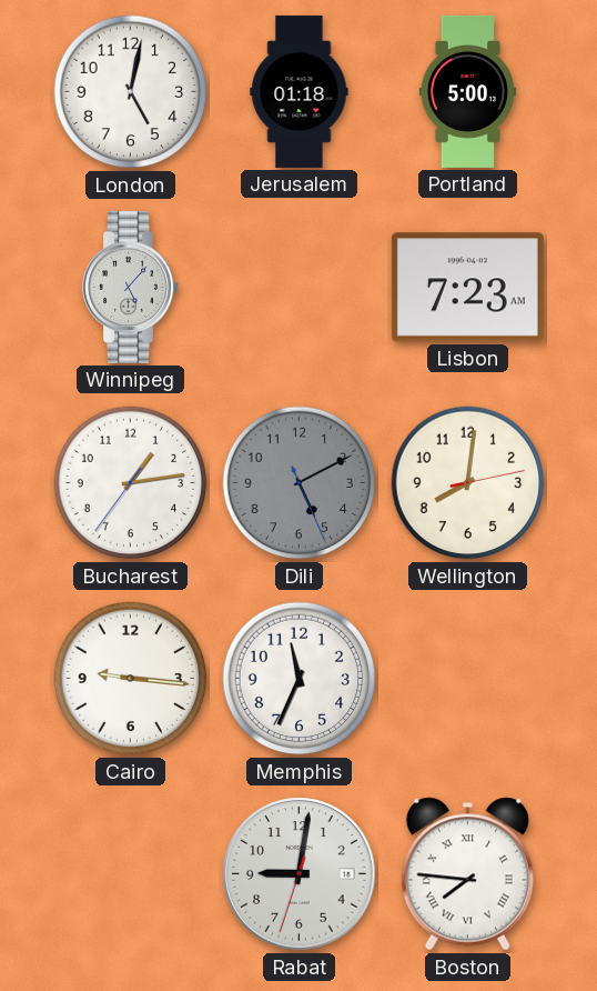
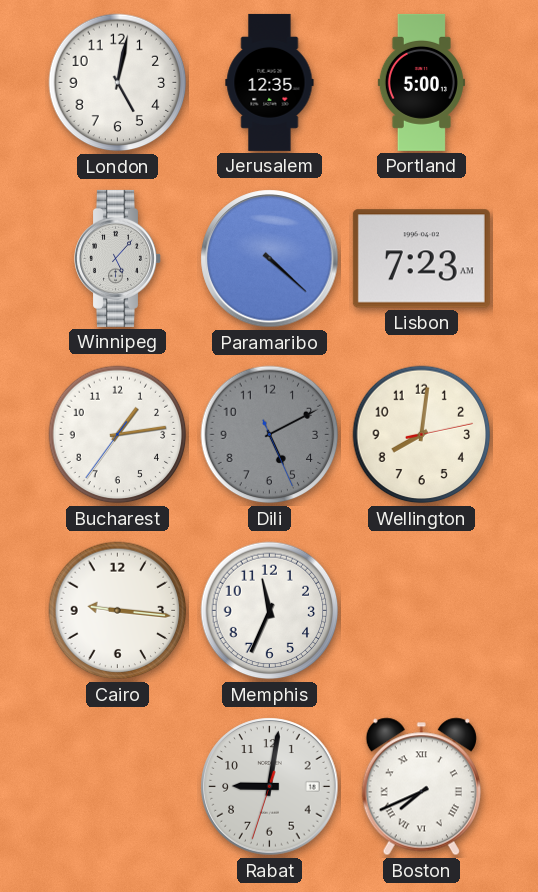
Jerusalem: 01:18 -> 12:35
Paramaribo: none -> 4:22
Boston: 7:46 -> 7:41
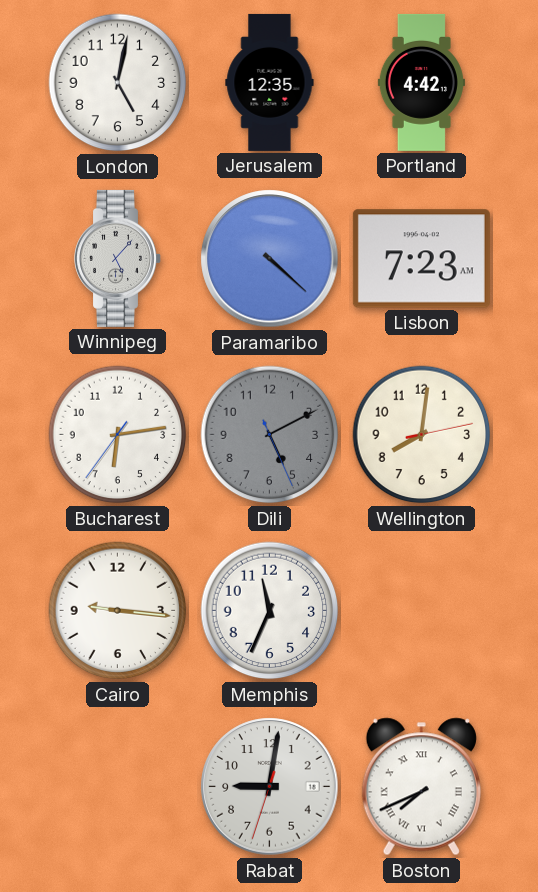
Portland: 5:00 -> 4:42
Bucharest: 1:13 -> 6:13
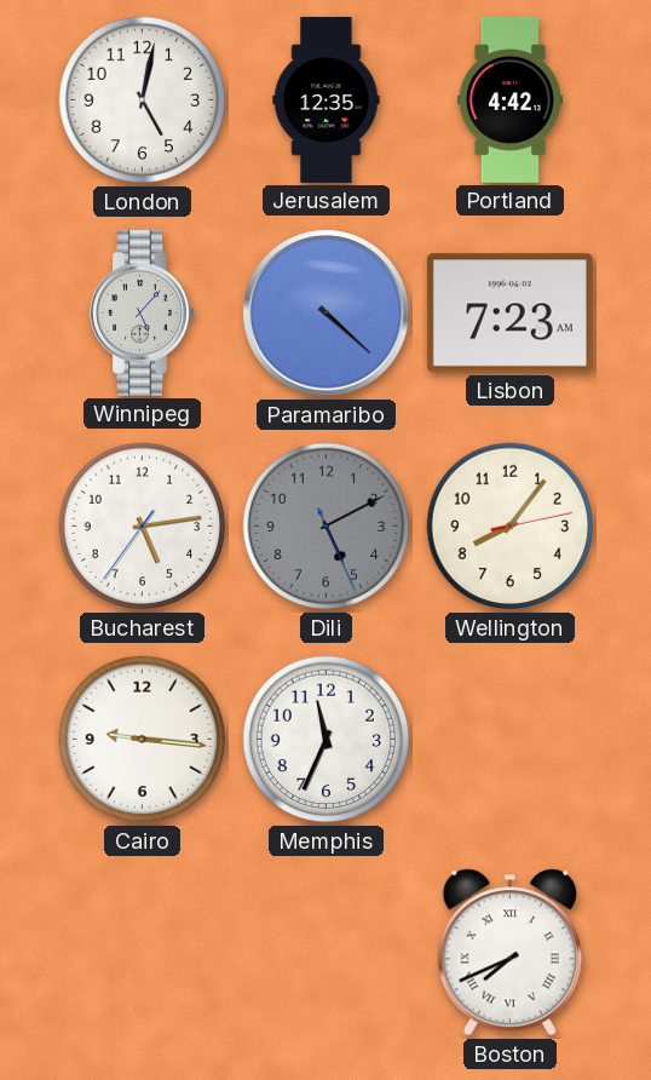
Bucharest: 6:13 -> 5:13
Wellington: 8:01 -> 8:06
Rabat: 9:01 -> none
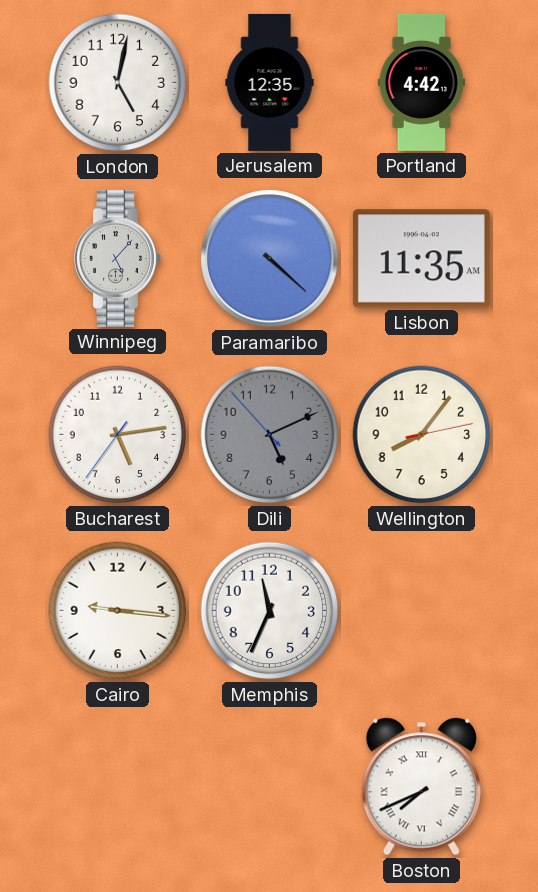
Lisbon: 7:23 -> 11:35
Dili: 5:10:26 -> 5:10:53
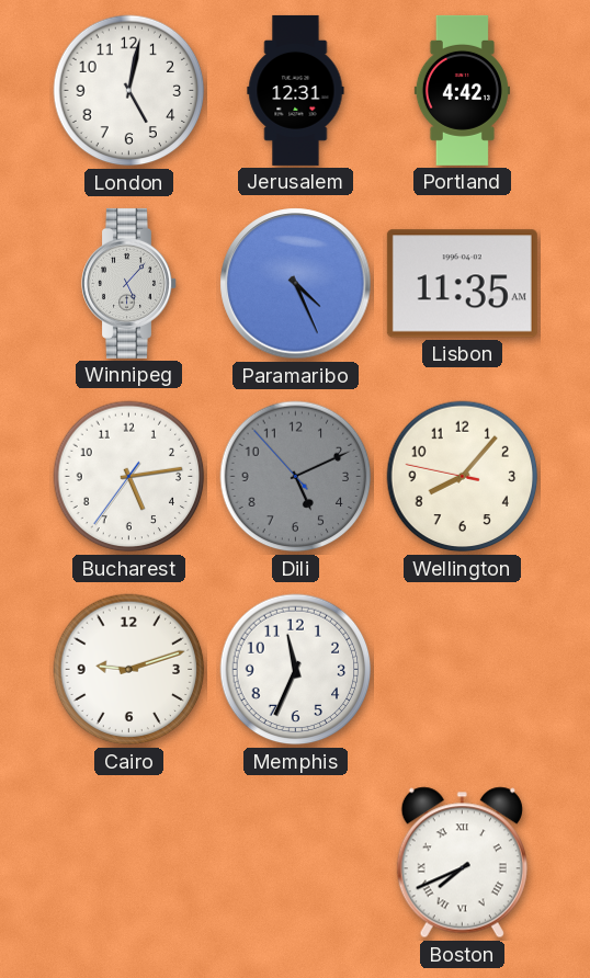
Jerusalem: 12:35 -> 12:31
Paramaribo: 4:22 -> 4:26
Wellington: 8:06:13 -> 8:06:47
Cairo: 9:16 -> 9:12
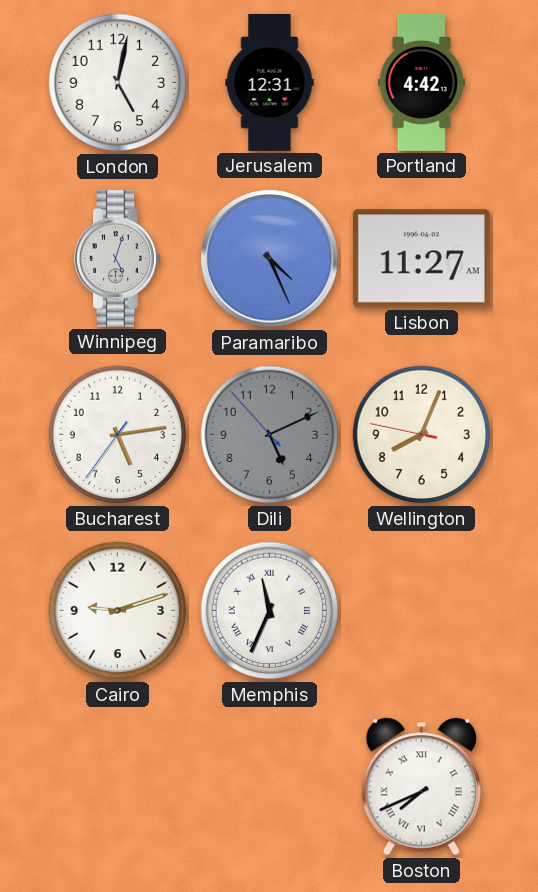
Winnipeg: 5:07 -> 5:03
Lisbon: 11:35 -> 11:27
Wellington: 8:06 -> 8:03
Memphis numerals: Arabic -> Roman
